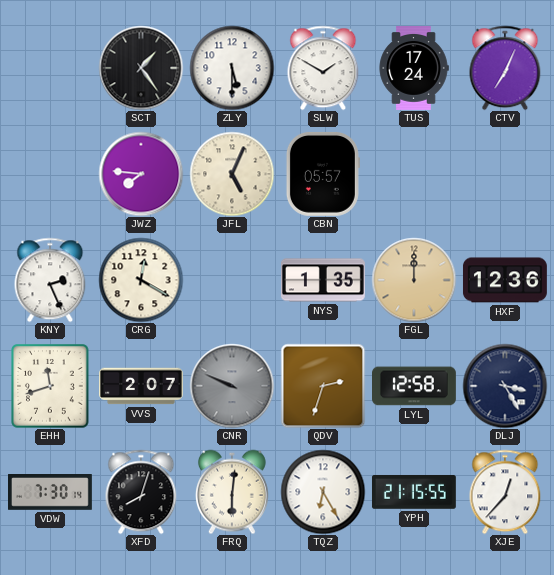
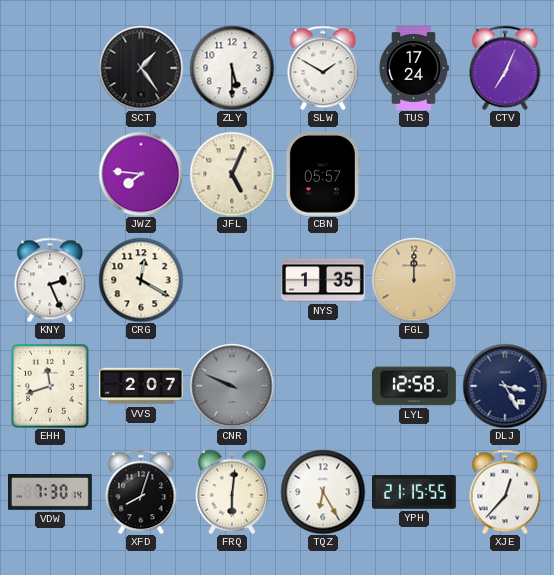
HXF: 12:36 -> none
QDV: 2:33 -> none
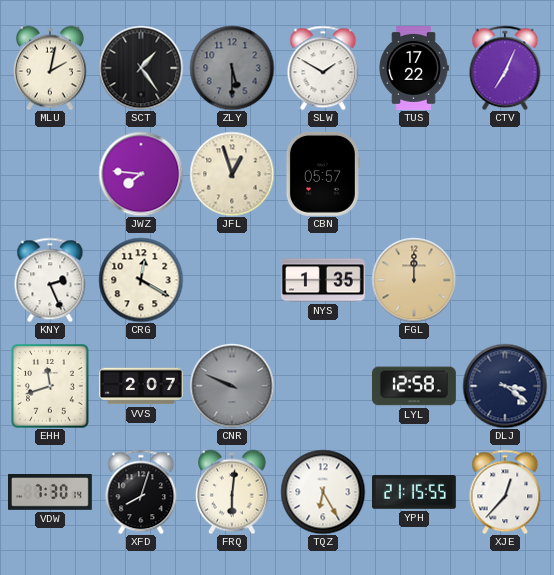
MLU: none -> 2:02
ZLY dial: white -> grey
TUS: 17:24 -> 17:22
JFL: 5:04 -> 12:57
DLJ: 3:25 -> 3:21
